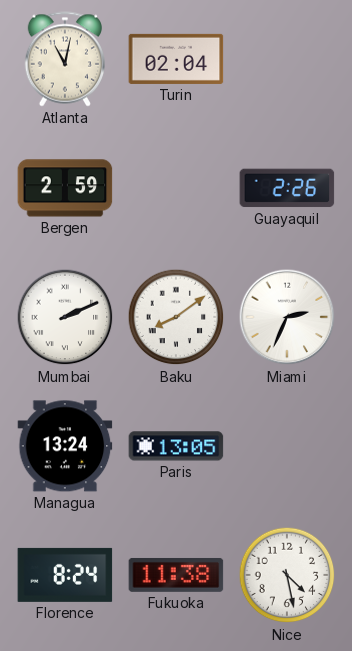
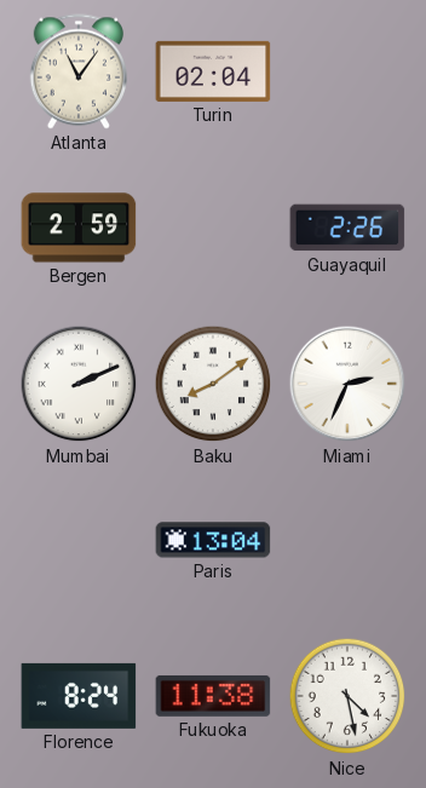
Atlanta: 11:02 -> 11:06
Managua: 13:24 -> none
Paris: 13:05 -> 13:04
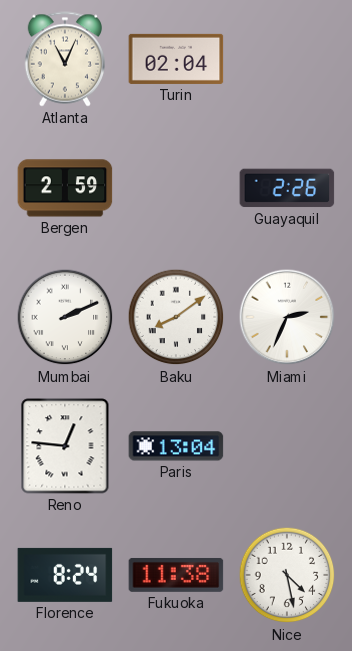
Atlanta: 11:06 -> 11:04
Reno: none -> 12:46
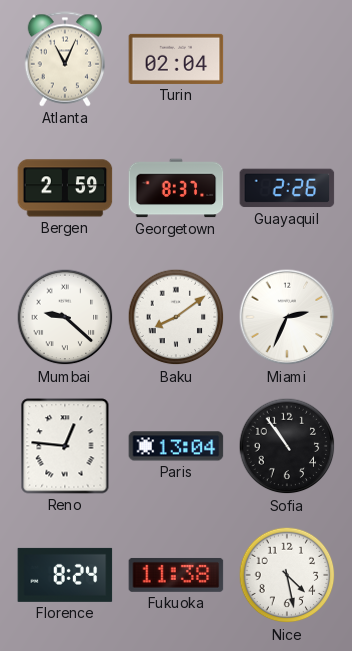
Georgetown: none -> 8:37
Mumbai: 2:11 -> 9:22
Sofia: none -> 10:54
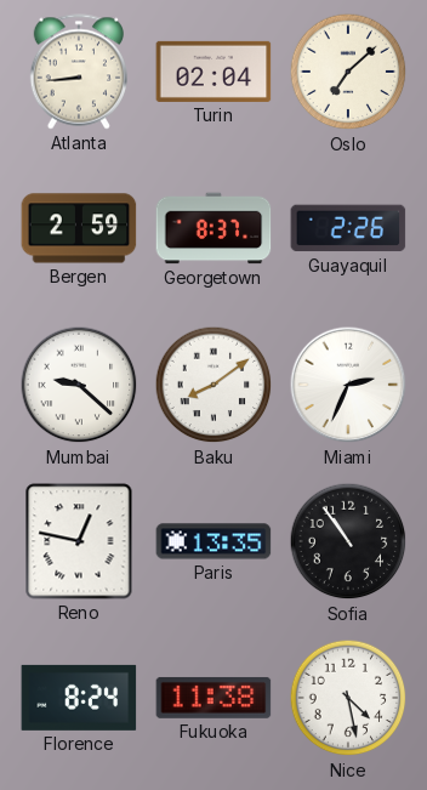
Atlanta: 11:04 -> 8:44
Oslo: none -> 7:08
Reno: 12:46 -> 12:47
Paris: 13:04 -> 13:35
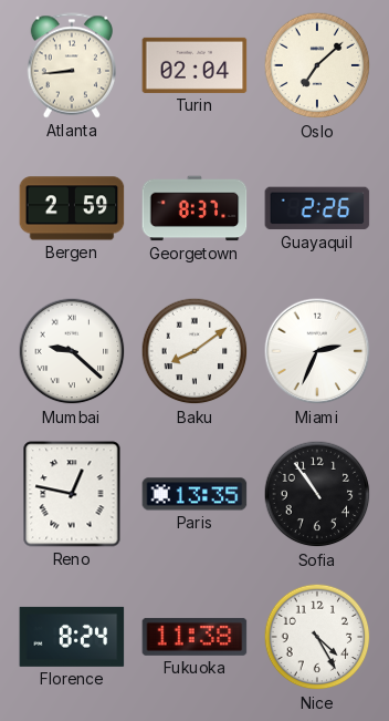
Nice: 4:28 -> 4:25
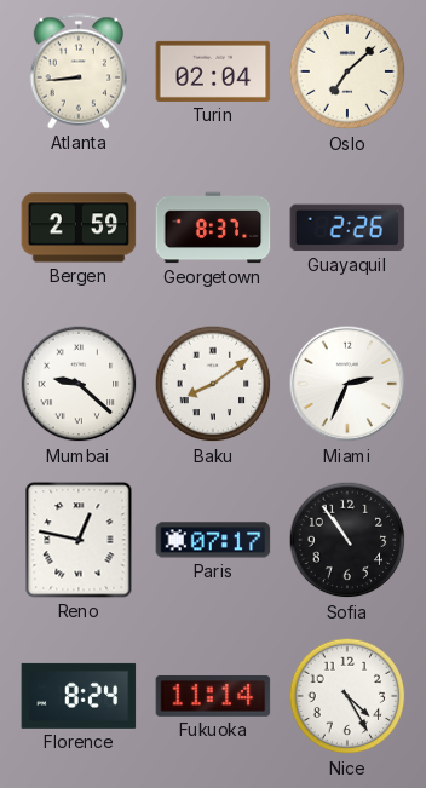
Paris: 13:35 -> 07:17
Fukuoka: 11:38 -> 11:14
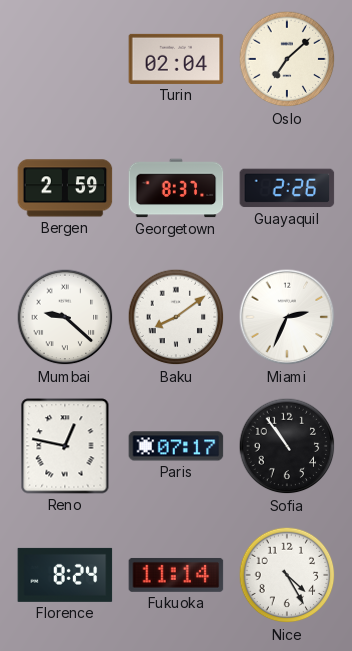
Atlanta: 8:44 -> none
